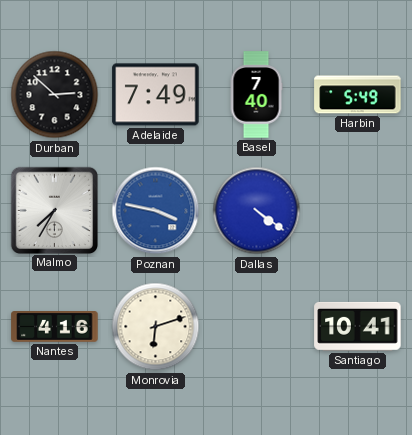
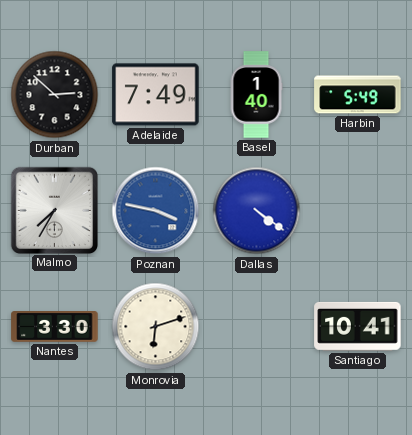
Basel: 7:40 -> 1:40
Nantes: 4:16 -> 3:30
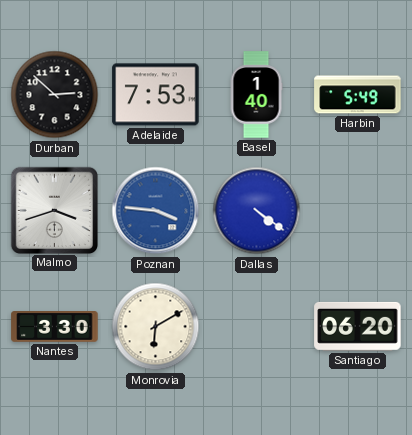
Adelaide: 7:49 -> 7:53
Malmo: 7:35 -> 3:42
Poznan: 3:47 -> 3:46
Monrovia: 6:12 -> 6:10
Santiago: 10:41 -> 06:20
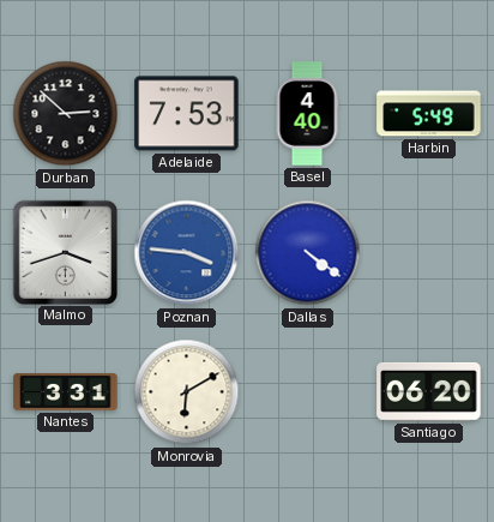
Basel: 1:40 -> 4:40
Nantes: 3:30 -> 3:31
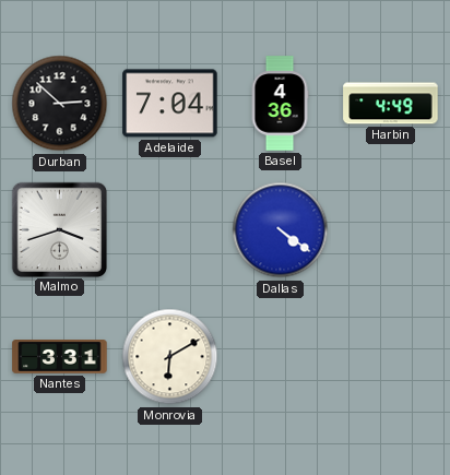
Adelaide: 7:53 -> 7:04
Basel: 4:40 -> 4:36
Harbin: 5:49 -> 4:49
Poznan: 3:46 -> none
Santiago: 06:20 -> none
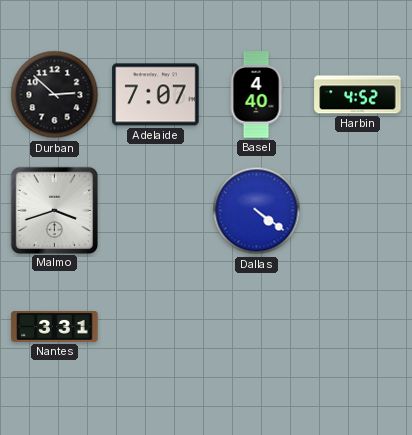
Adelaide: 7:04 -> 7:07
Basel: 4:36 -> 4:40
Harbin: 4:49 -> 4:52
Monrovia: 6:10 -> none
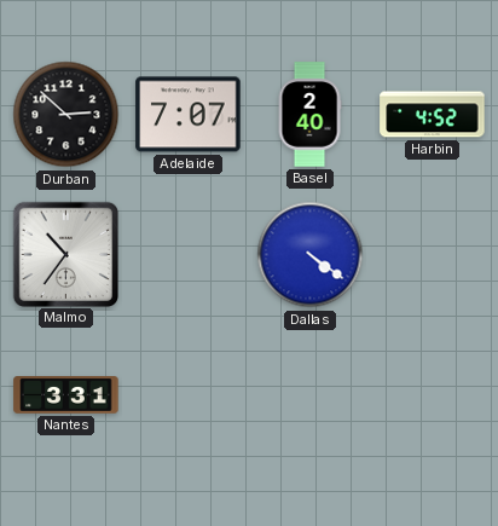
Basel: 4:40 -> 2:40
Malmo: 3:42 -> 10:36
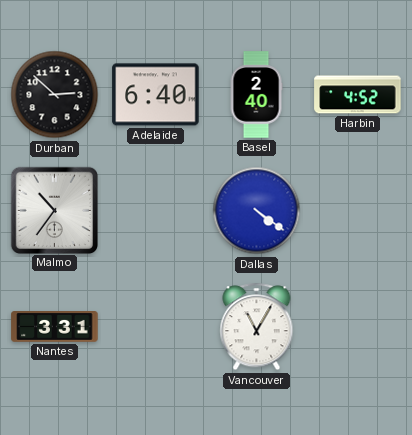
Adelaide: 7:07 -> 6:40
Vancouver: none -> 11:05
